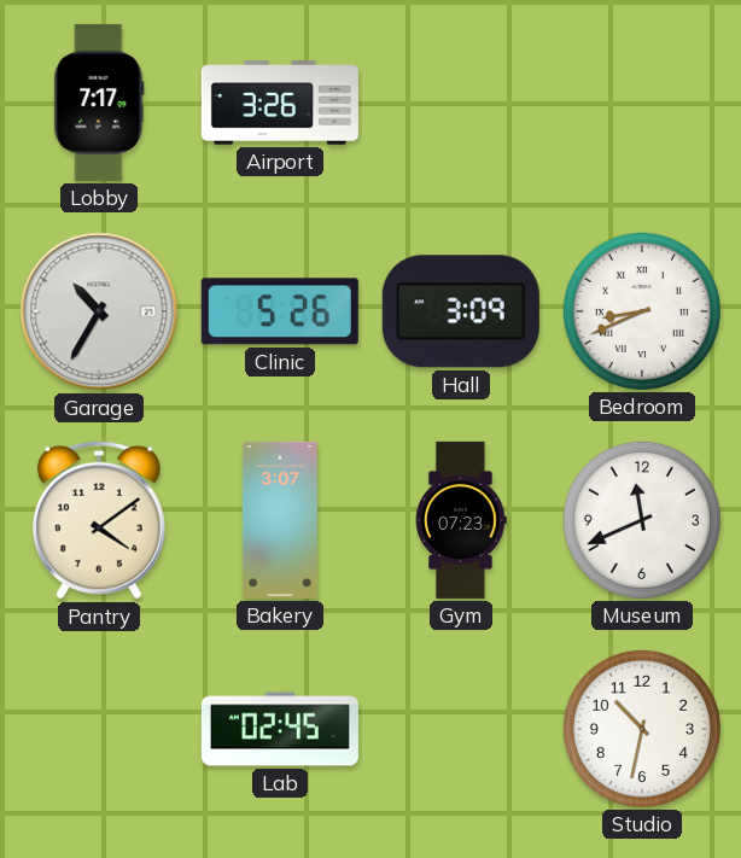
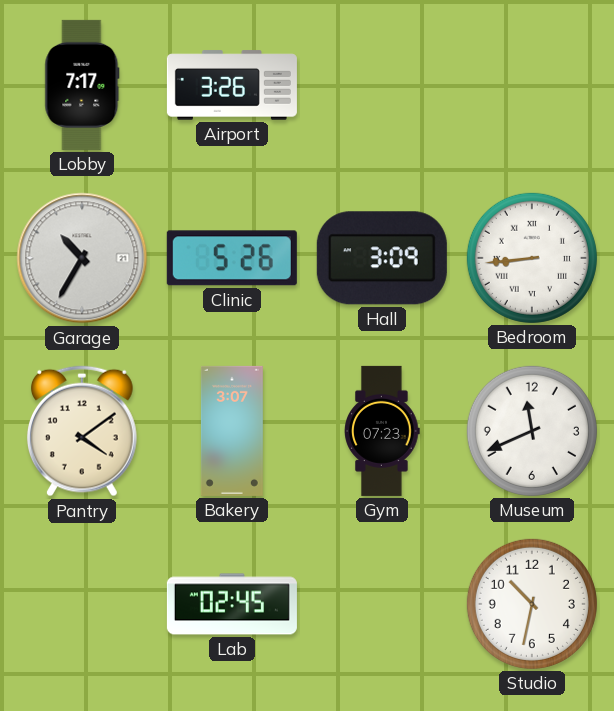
Bedroom: 8:41 -> 8:44
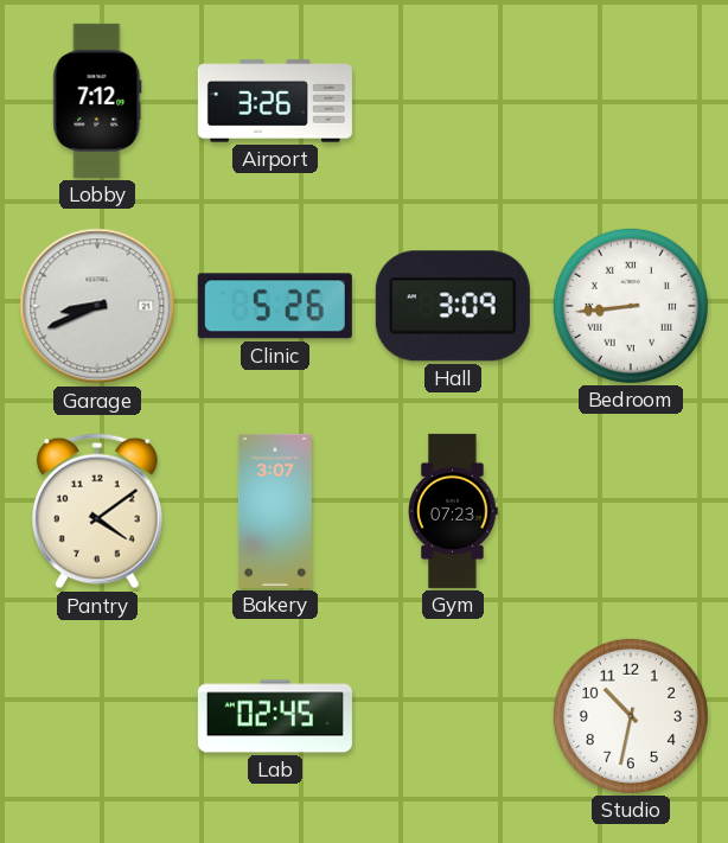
Lobby: 7:17 -> 7:12
Garage: 10:35 -> 8:41
Museum: 11:41 -> none
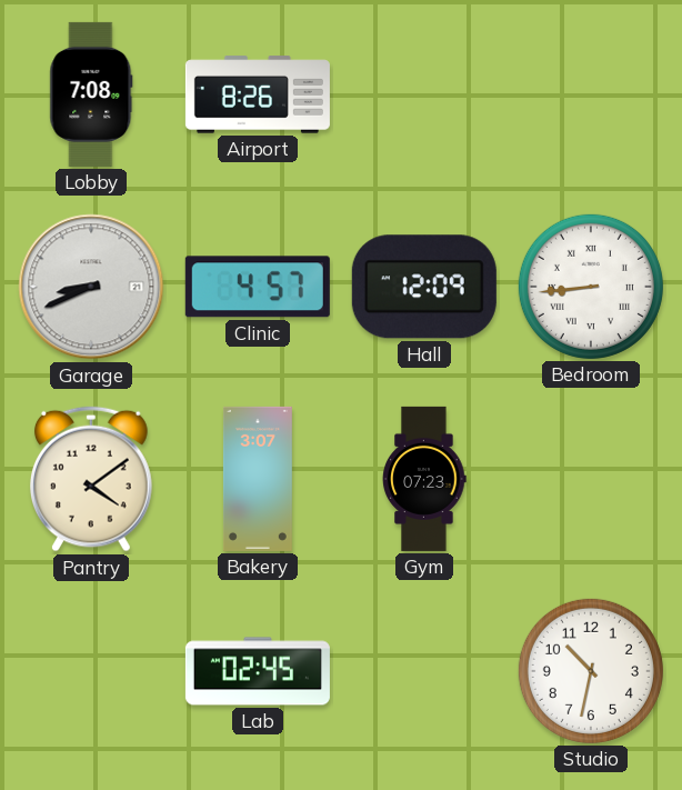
Lobby: 7:12 -> 7:08
Airport: 3:26 -> 8:26
Clinic: 5:26 -> 4:57
Hall: 3:09 -> 12:09
